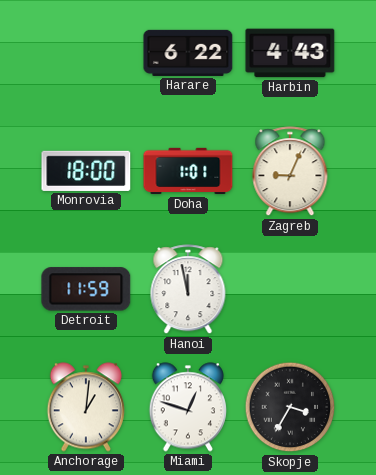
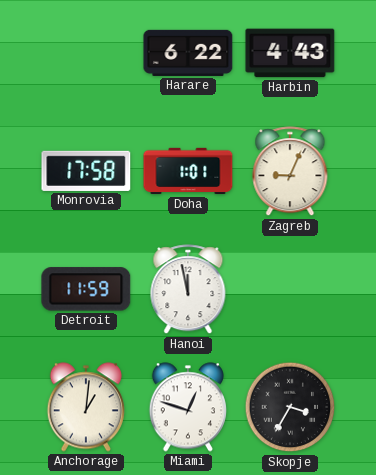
Monrovia: 18:00 -> 17:58
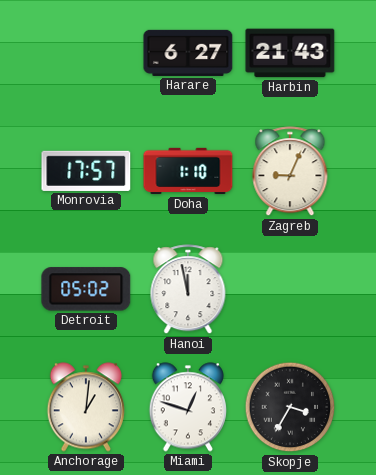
Harare: 6:22 -> 6:27
Harbin: 4:43 -> 21:43
Monrovia: 17:58 -> 17:57
Doha: 1:01 -> 1:10
Detroit: 11:59 -> 05:02
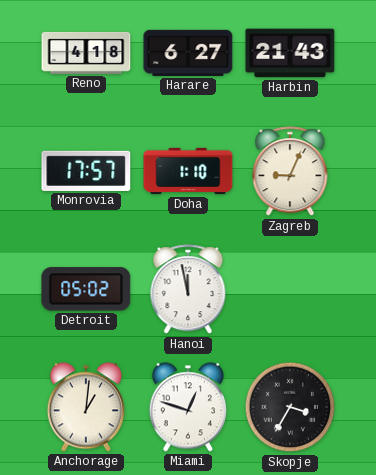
Reno: none -> 4:18
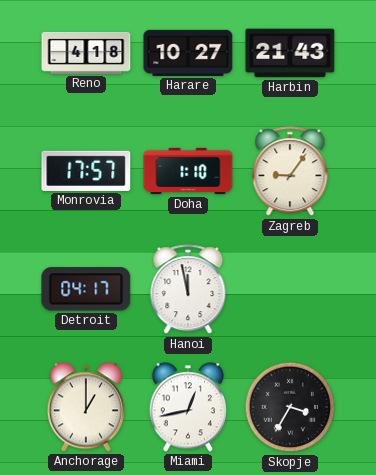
Harare: 6:27 -> 10:27
Zagreb: 9:04 -> 9:06
Detroit: 05:02 -> 04:17
Anchorage: 1:01 -> 1:00
Miami: 12:48 -> 12:43
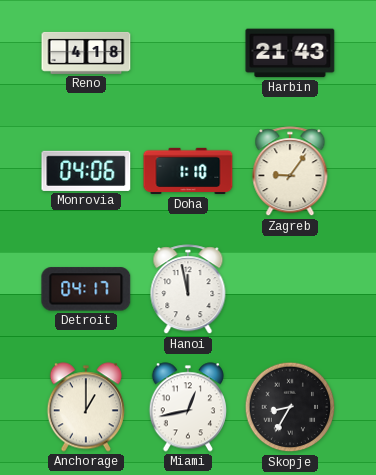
Harare: 10:27 -> none
Monrovia: 17:57 -> 04:06
Skopje: 3:35 -> 8:35
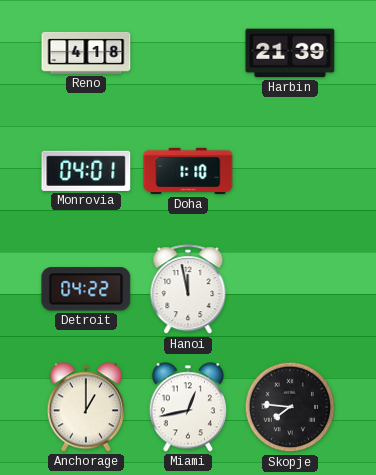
Harbin: 21:43 -> 21:39
Monrovia: 04:06 -> 04:01
Zagreb: 9:06 -> none
Detroit: 04:17 -> 04:22
Skopje: 8:35 -> 7:46
